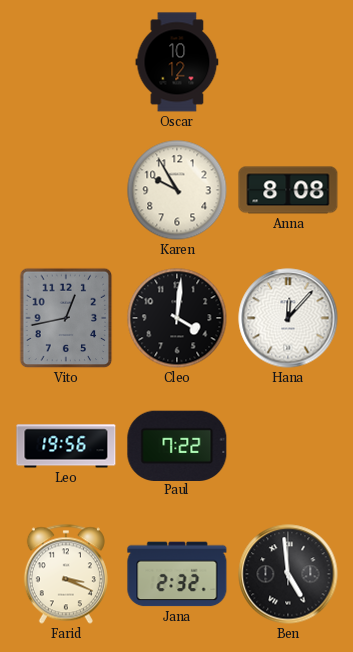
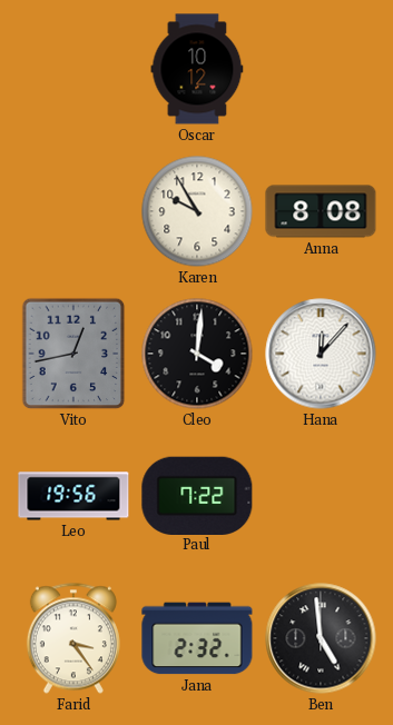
Farid: 3:19 -> 3:24
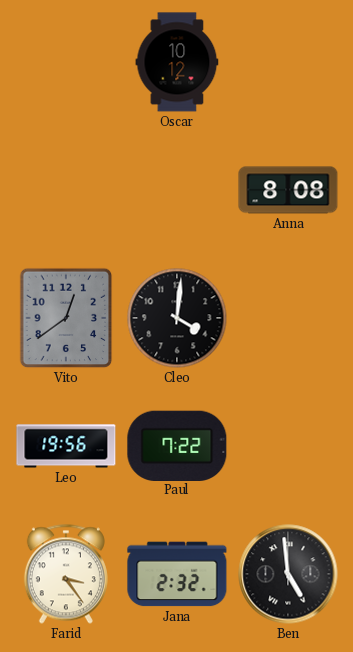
Karen: 9:55 -> none
Vito: 12:43 -> 12:39
Hana: 12:07 -> none
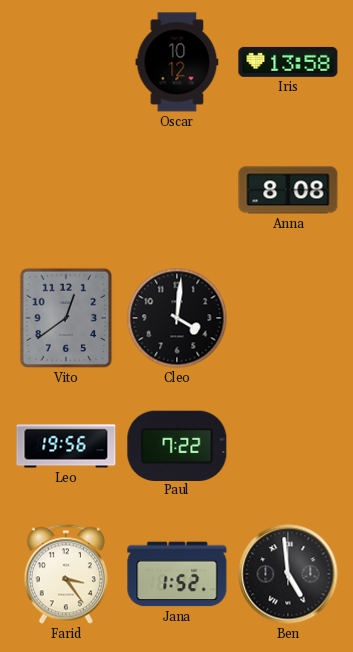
Iris: none -> 13:58
Jana: 2:32 -> 1:52
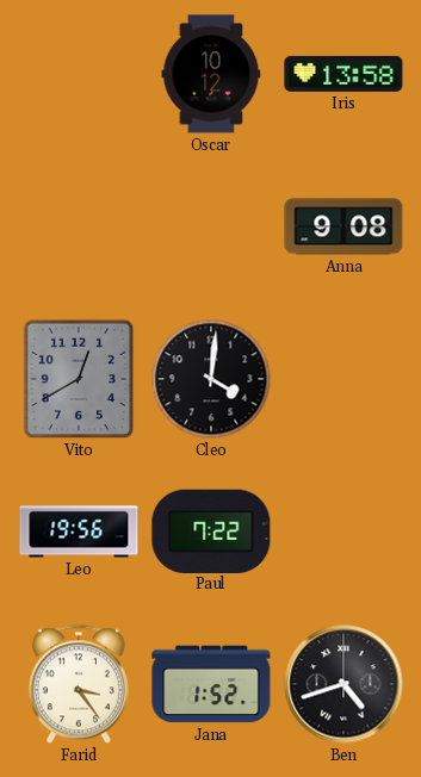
Anna: 8:08 -> 9:08
Vito: 12:39 -> 12:40
Ben: 4:59 -> 4:42
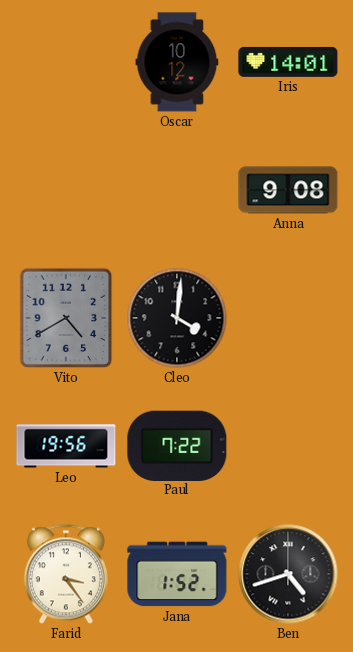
Iris: 13:58 -> 14:01
Vito: 12:40 -> 4:40
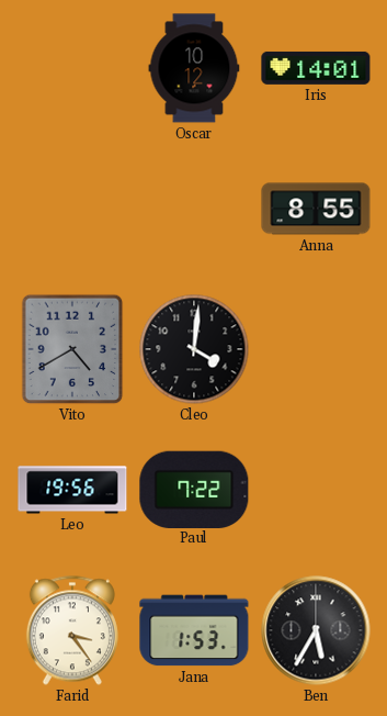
Anna: 9:08 -> 8:55
Jana: 1:52 -> 1:53
Ben: 4:42 -> 5:35
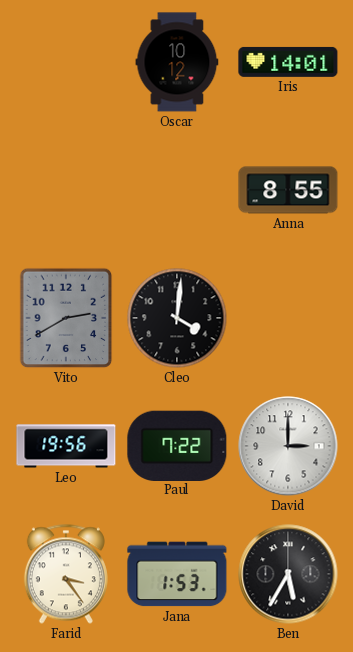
Vito: 4:40 -> 2:40
David: none -> 3:00
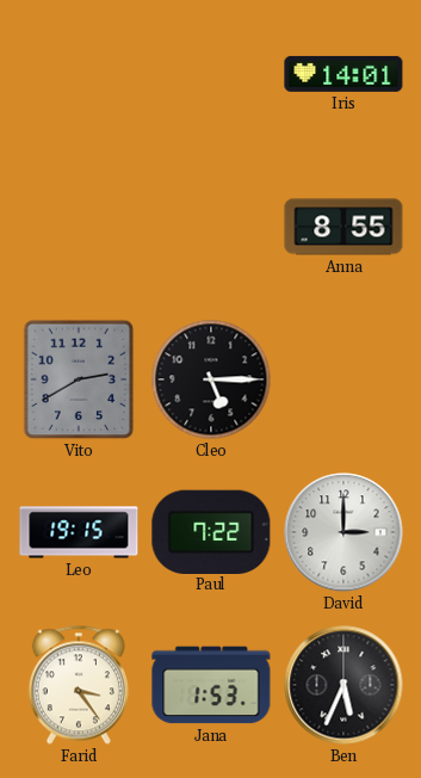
Oscar: 10:12 -> none
Cleo: 4:01 -> 5:15
Leo: 19:56 -> 19:15
Ben: 5:35 -> 5:34
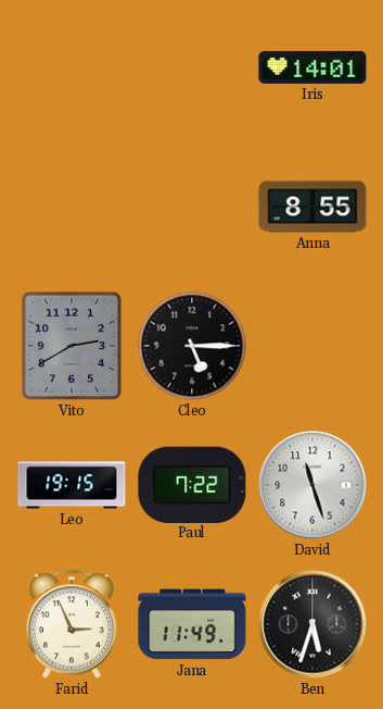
David: 3:00 -> 11:27
Farid: 3:24 -> 2:56
Jana: 1:53 -> 11:49
Ben: 5:34 -> 5:33
